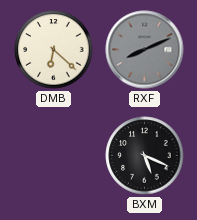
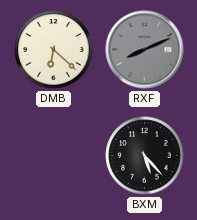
BXM: 5:19 -> 5:23
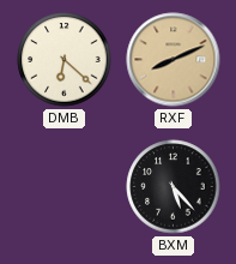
RXF dial: grey -> champagne
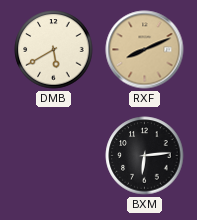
DMB: 6:22 -> 5:40
BXM: 5:23 -> 6:14
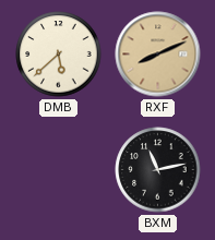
DMB: 5:40 -> 5:38
BXM: 6:14 -> 11:13
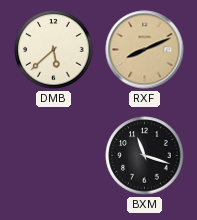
BXM: 11:13 -> 11:18
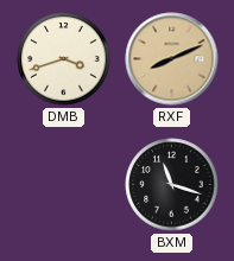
DMB: 5:38 -> 3:42
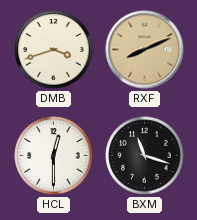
HCL: none -> 12:30
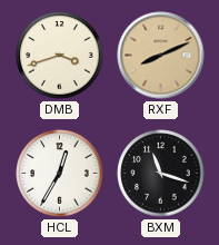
HCL: 12:30 -> 12:35
